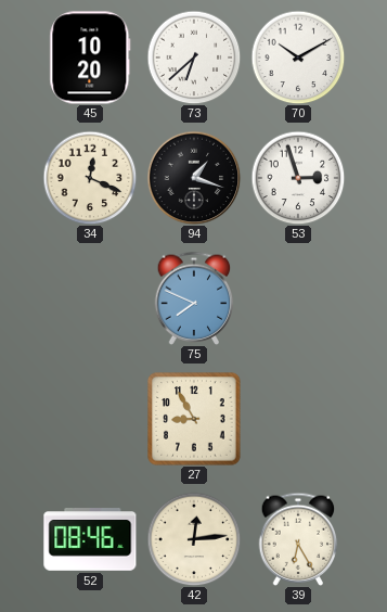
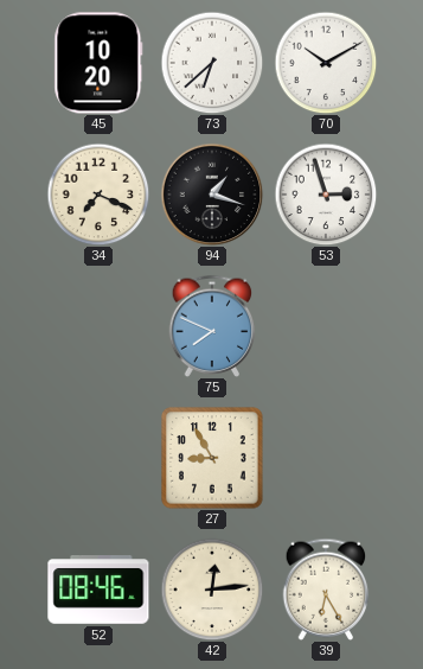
34: 12:19 -> 7:19
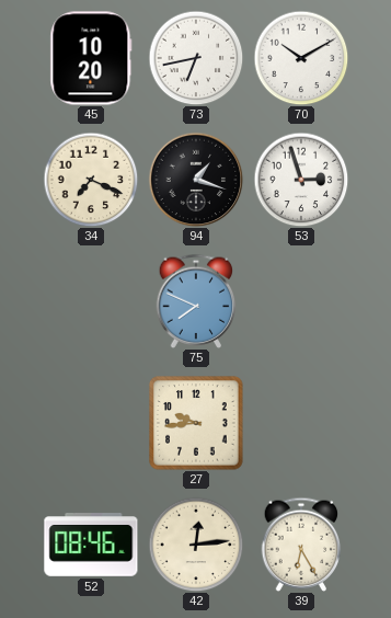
73: 6:38 -> 6:43
27: 8:55 -> 9:44
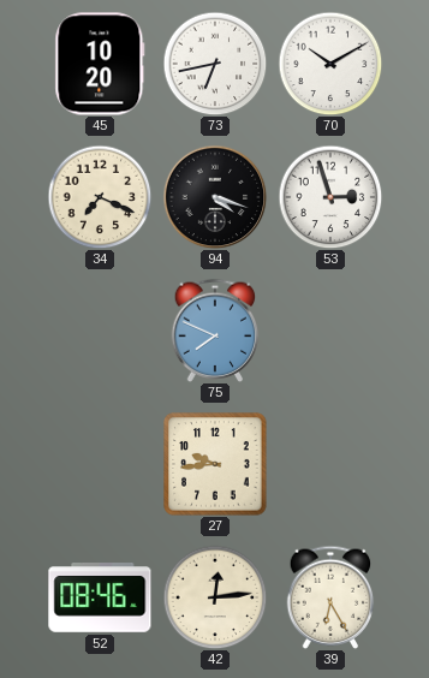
94: 1:18 -> 4:18
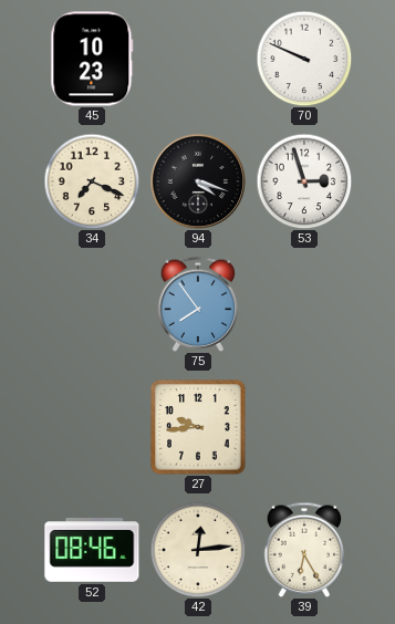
45: 10:20 -> 10:23
73: 6:43 -> none
70: 10:10 -> 9:49
75: 7:49 -> 7:54
